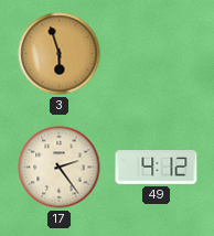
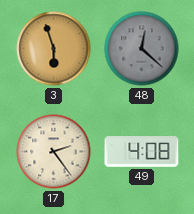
48: none -> 12:22
49: 4:12 -> 4:08
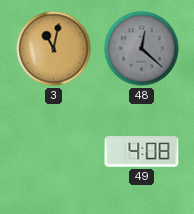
3: 5:57 -> 11:02
17: 2:24 -> none
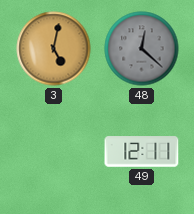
3: 11:02 -> 5:02
49: 4:08 -> 12:11
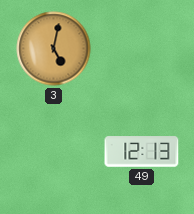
48: 12:22 -> none
49: 12:11 -> 12:13
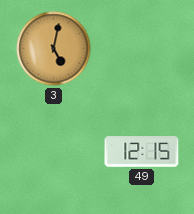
49: 12:13 -> 12:15
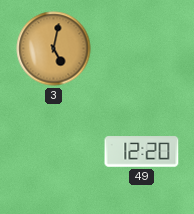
49: 12:15 -> 12:20
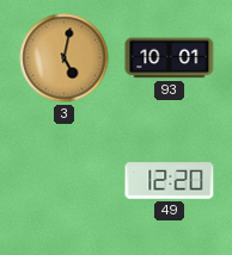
93: none -> 10:01
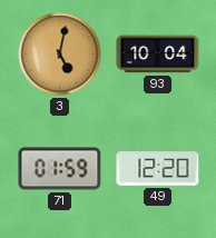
93: 10:01 -> 10:04
71: none -> 01:59
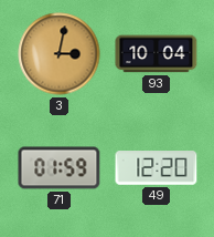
3: 5:02 -> 3:02
